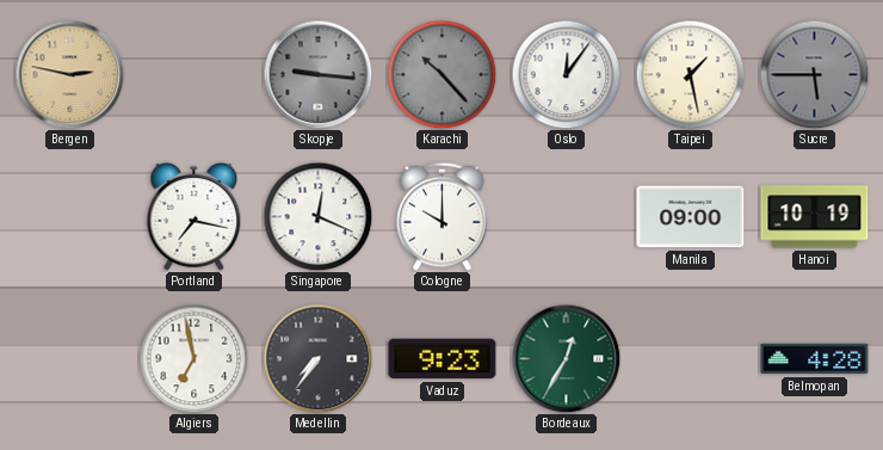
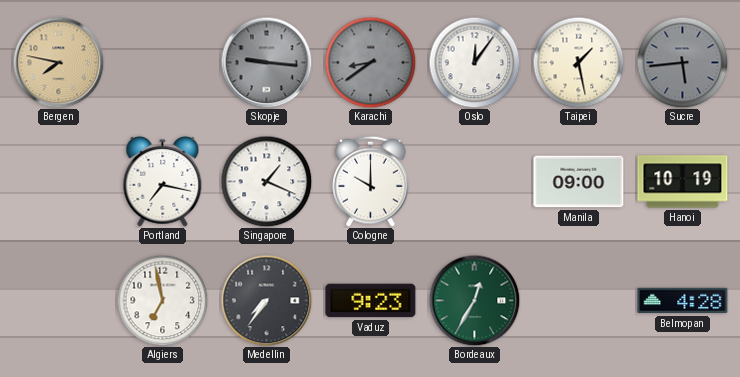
Bergen: 2:47 -> 7:47
Karachi: 10:23 -> 8:39
Sucre: 5:45 -> 5:44
Singapore: 12:19 -> 1:19
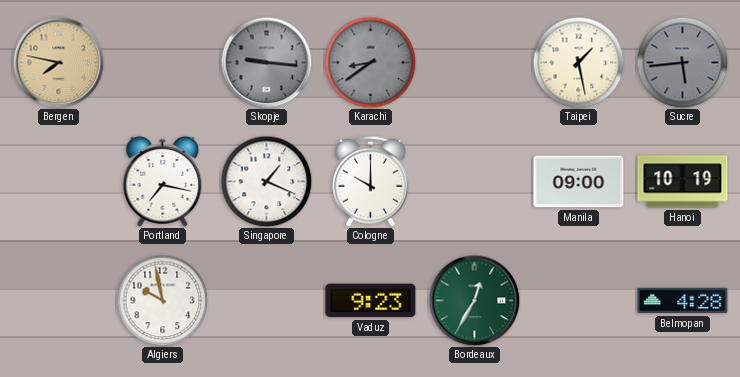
Oslo: 12:06 -> none
Algiers: 6:58 -> 9:58
Medellin: 7:36 -> none
